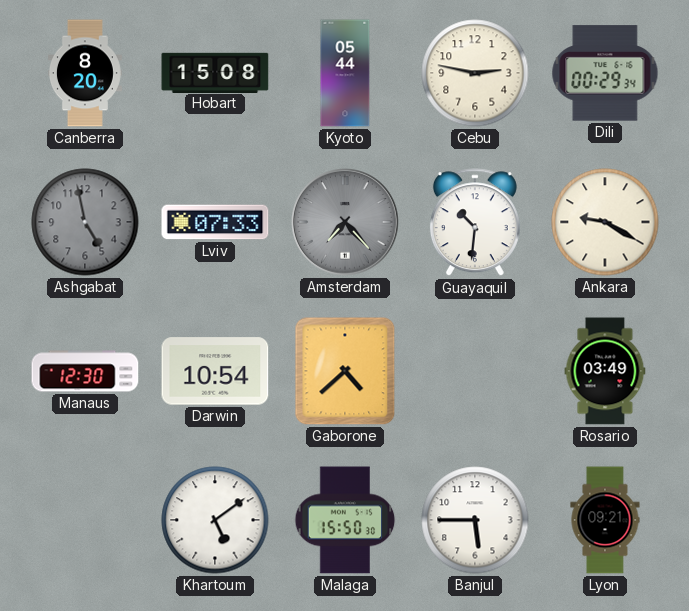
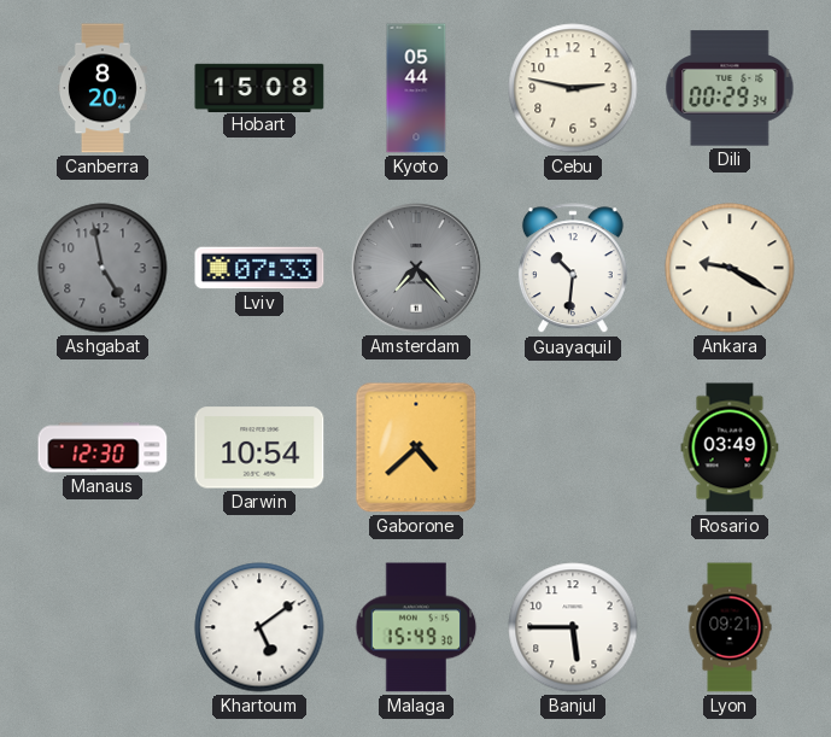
Malaga: 15:50 -> 15:49
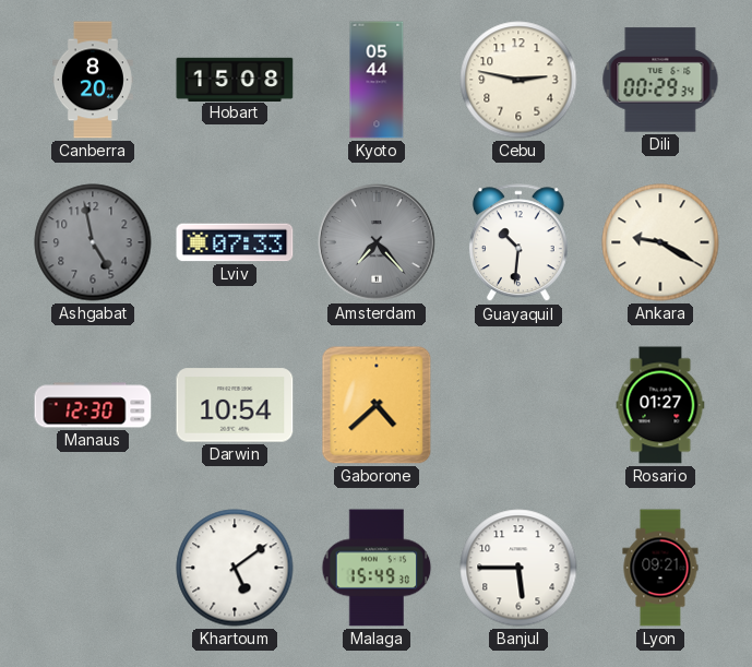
Rosario: 03:49 -> 01:27
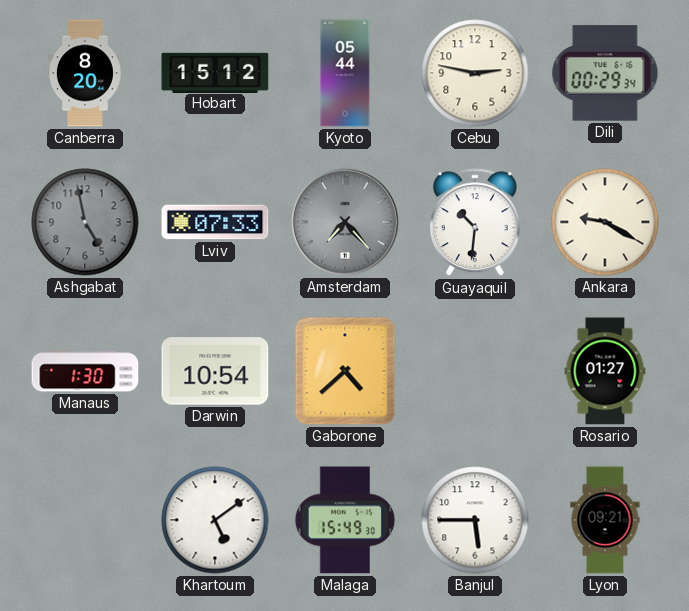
Hobart: 15:08 -> 15:12
Manaus: 12:30 -> 1:30
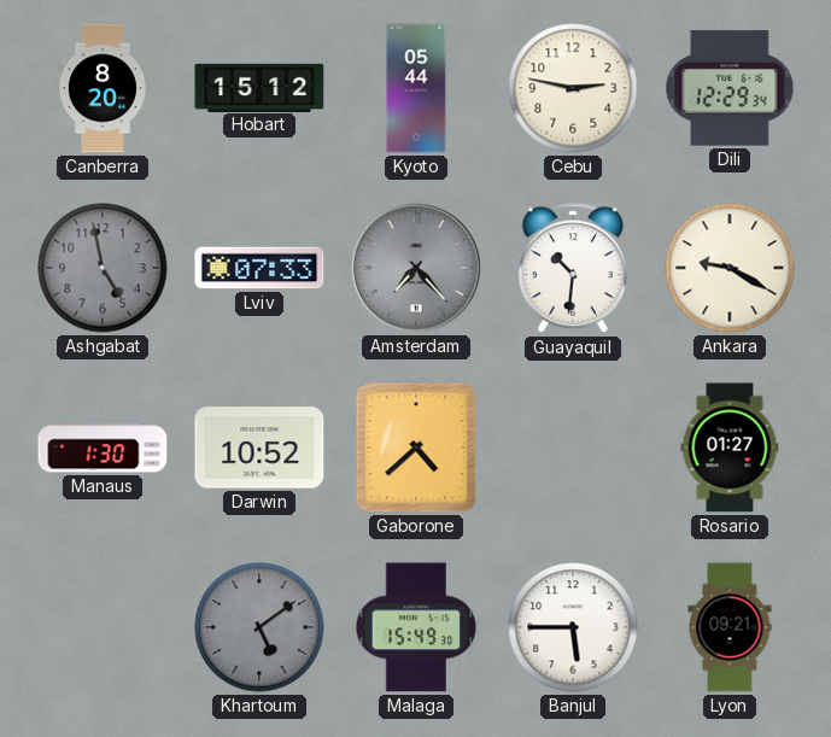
Dili: 00:29 -> 12:29
Darwin: 10:54 -> 10:52
Khartoum dial: white -> grey
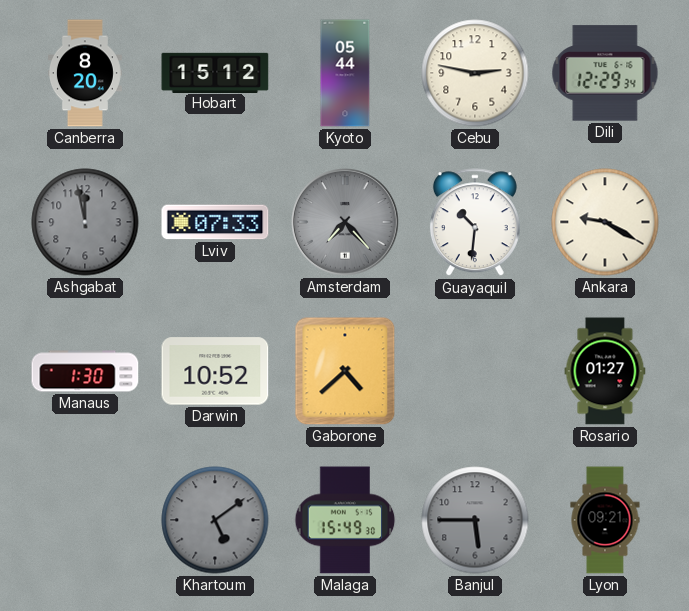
Ashgabat: 4:58 -> 11:58
Banjul dial: white -> grey
